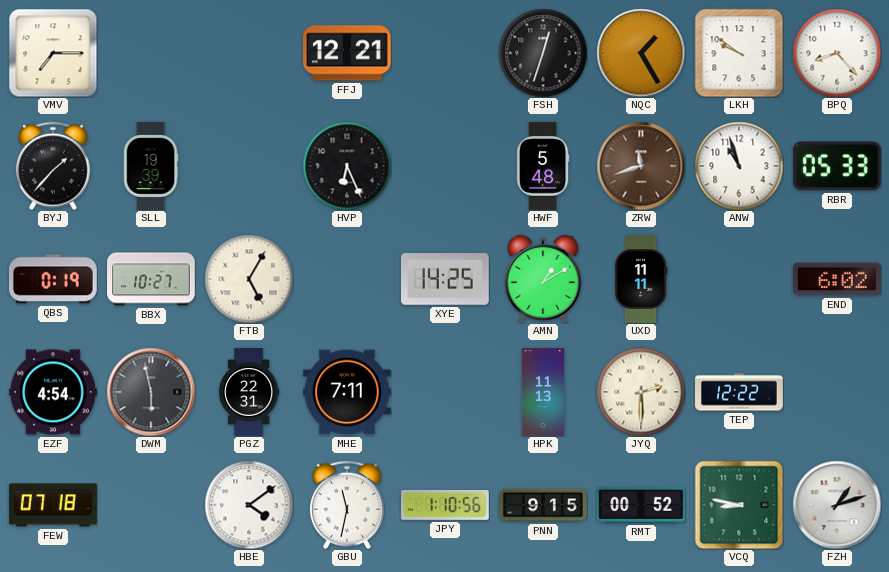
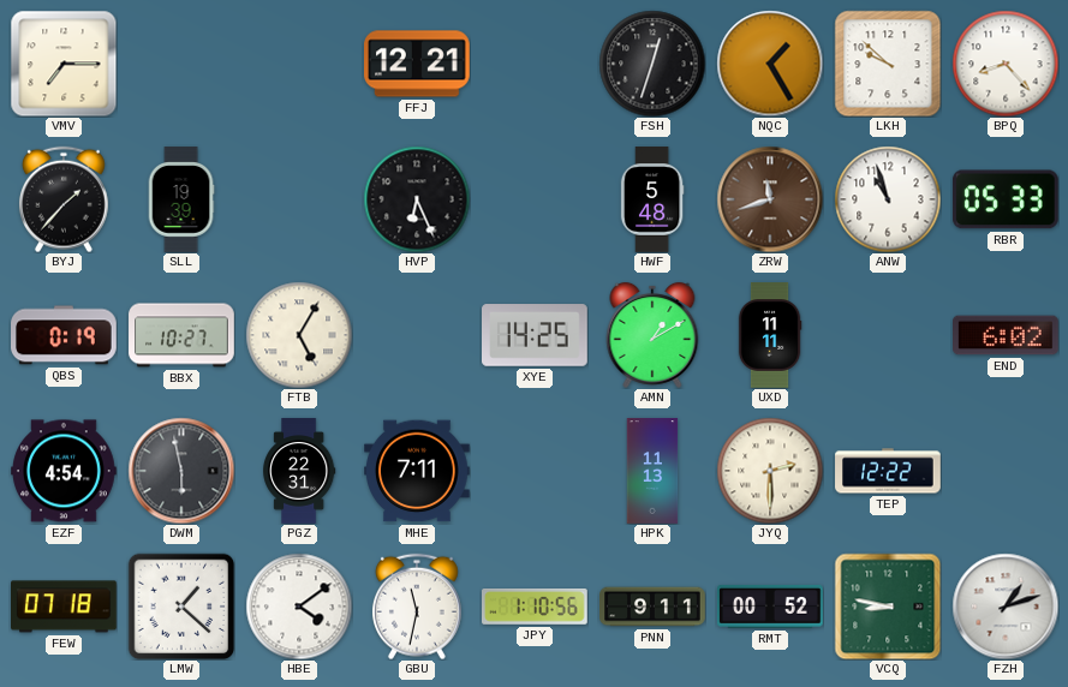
LKH: 9:51 -> 9:52
LMW: none -> 1:22
PNN: 9:15 -> 9:11
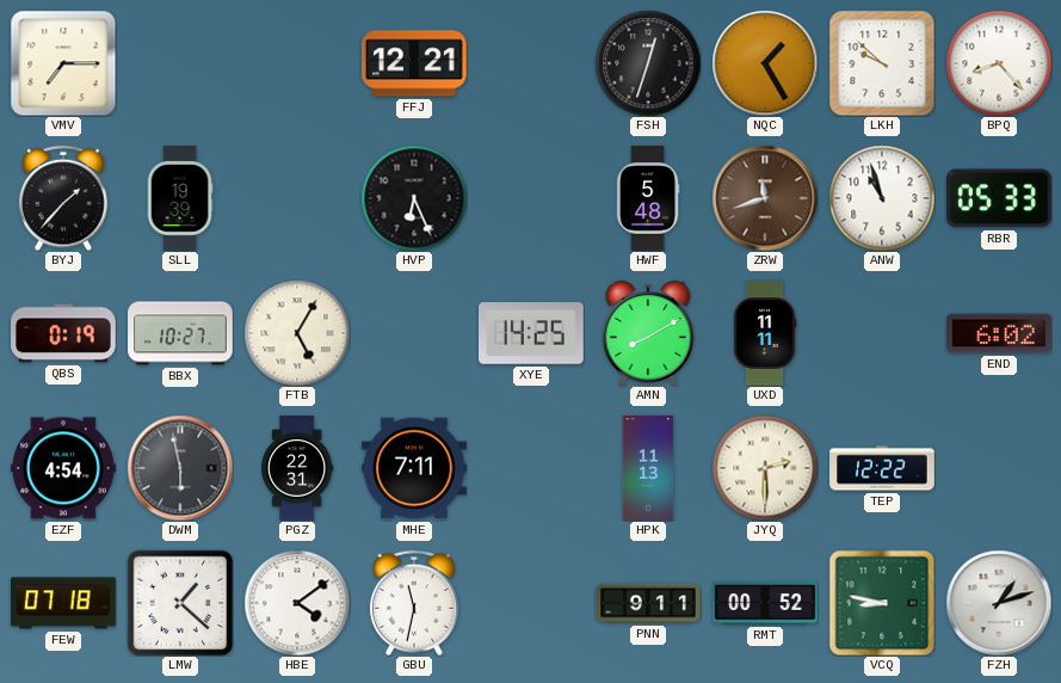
AMN: 1:10 -> 8:10
JPY: 1:10 -> none
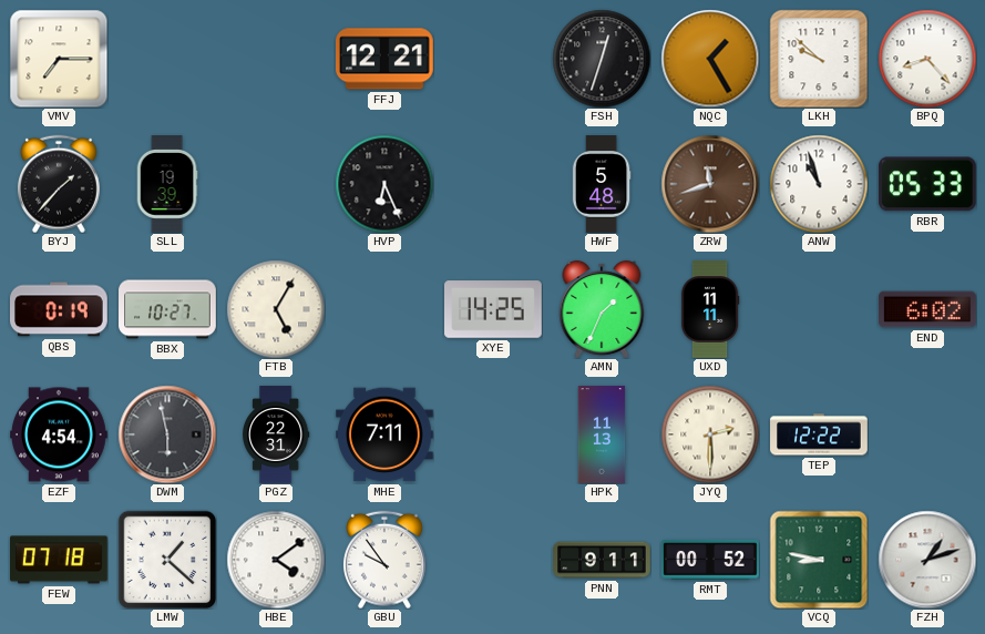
AMN: 8:10 -> 1:34
GBU: 11:32 -> 9:54
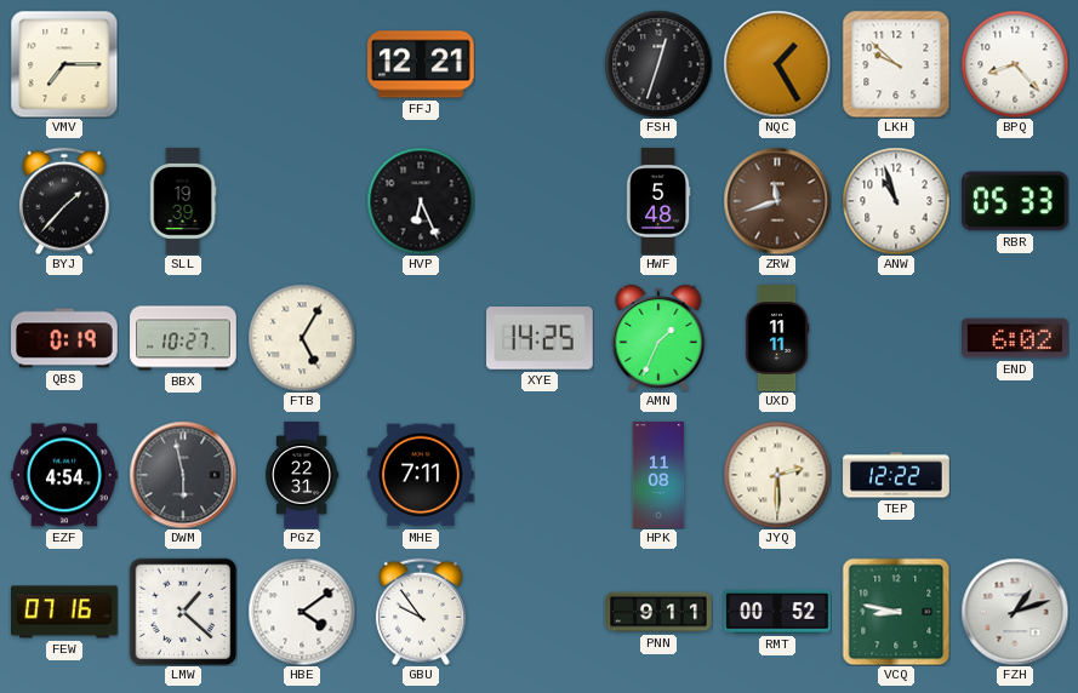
HPK: 11:13 -> 11:08
FEW: 07:18 -> 07:16
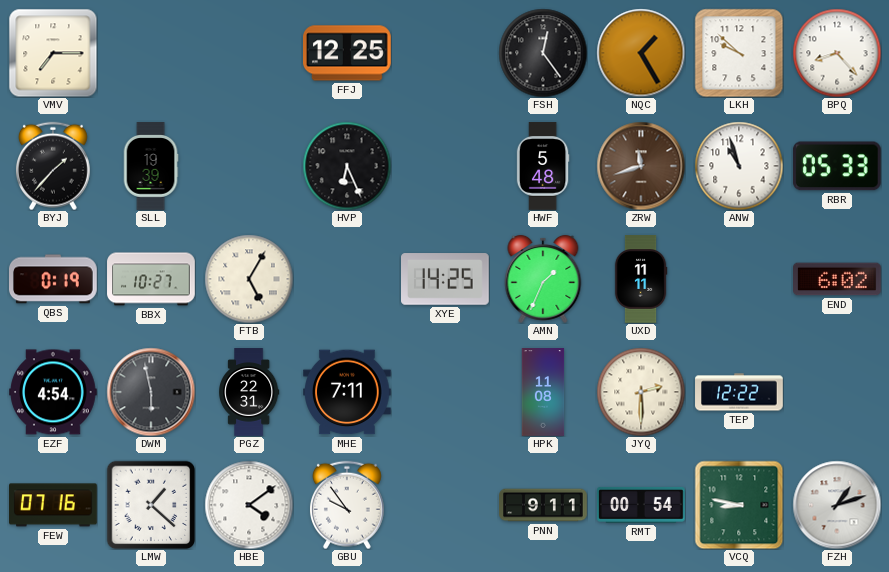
FFJ: 12:21 -> 12:25
FSH: 12:33 -> 12:24
RMT: 00:52 -> 00:54
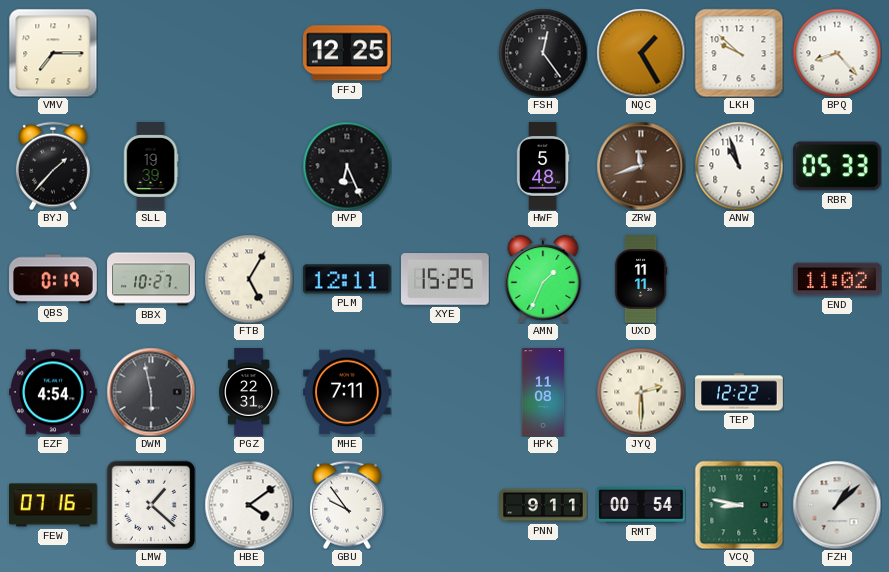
PLM: none -> 12:11
XYE: 14:25 -> 15:25
END: 6:02 -> 11:02
FZH: 1:12 -> 1:08
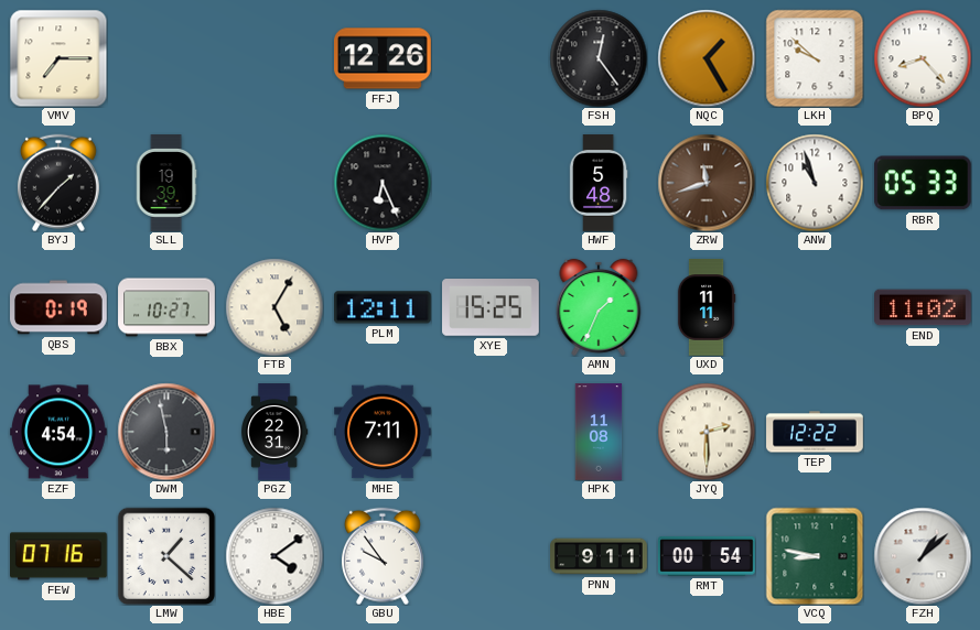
FFJ: 12:25 -> 12:26
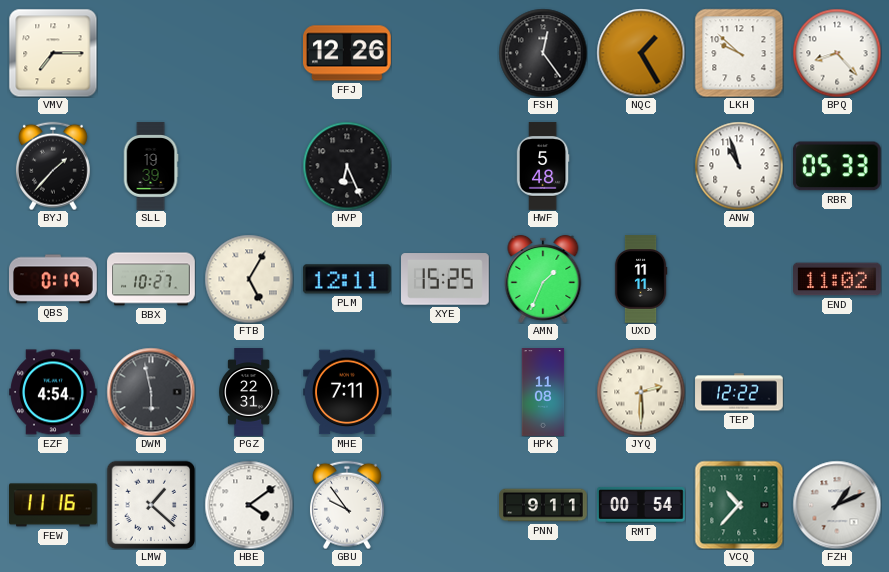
ZRW: 11:42 -> none
FEW: 07:16 -> 11:16
VCQ: 8:47 -> 10:37
FZH: 1:08 -> 1:11
